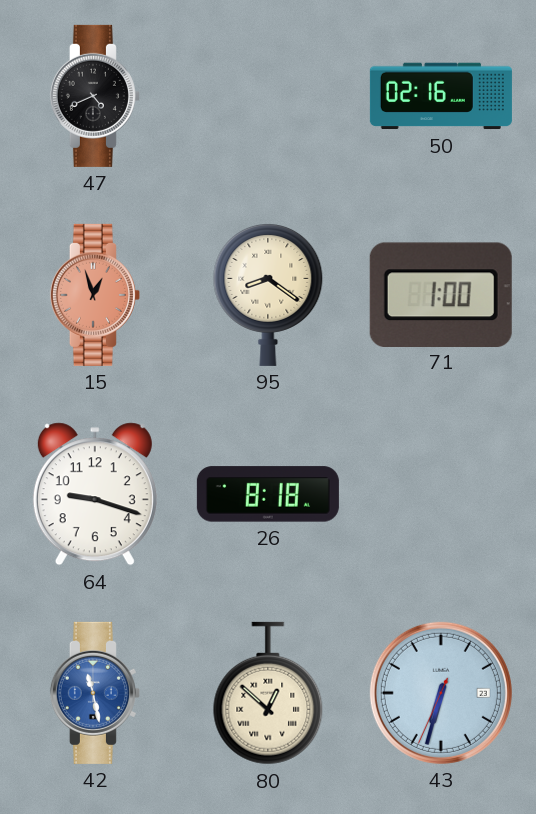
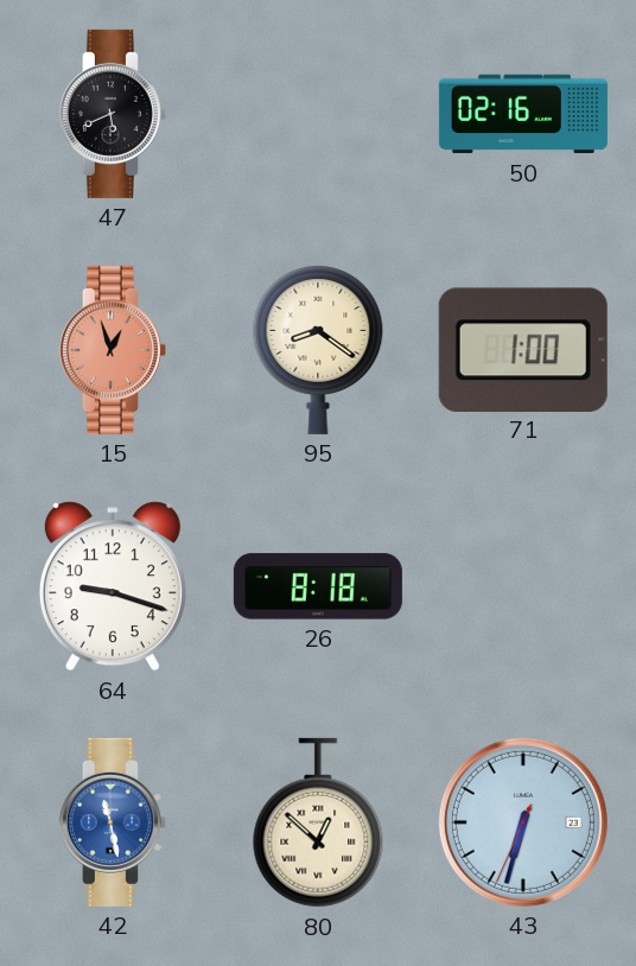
47: 4:41 -> 5:41
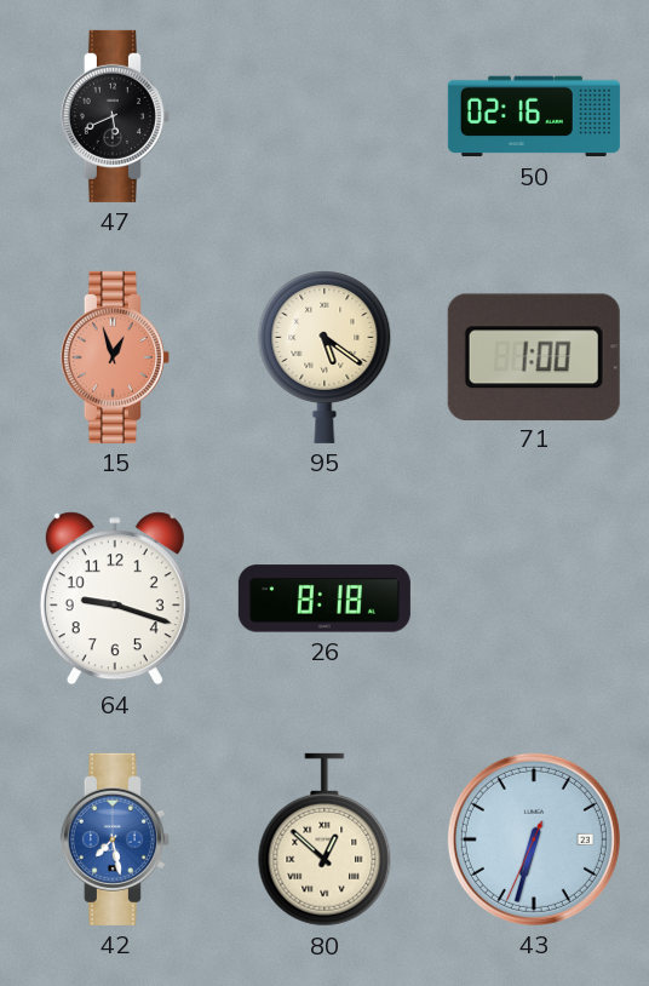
95: 8:21 -> 5:21
42: 11:28 -> 7:28
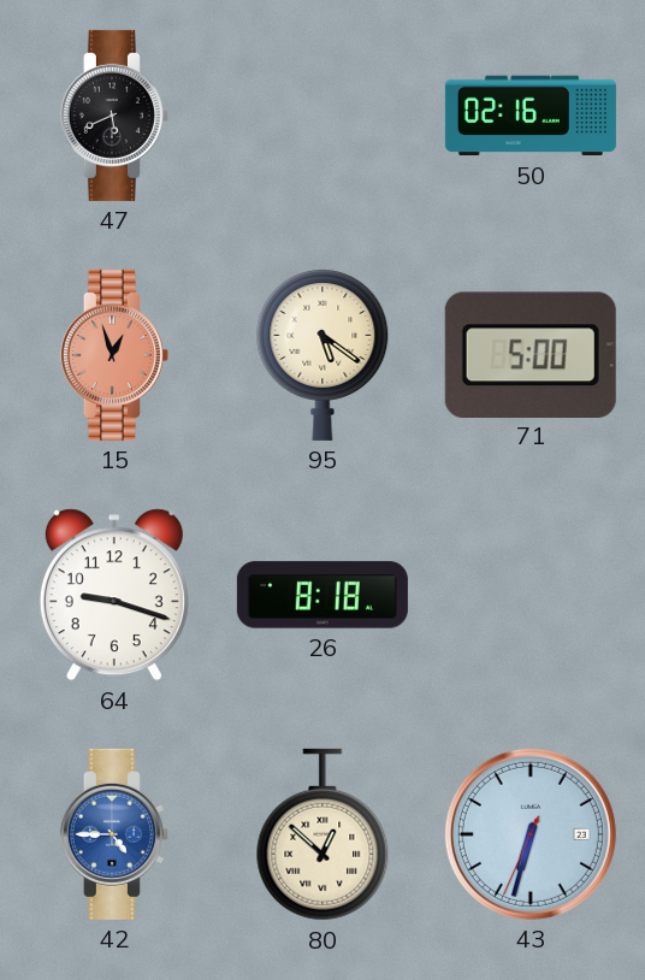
71: 1:00 -> 5:00
42: 7:28 -> 4:45
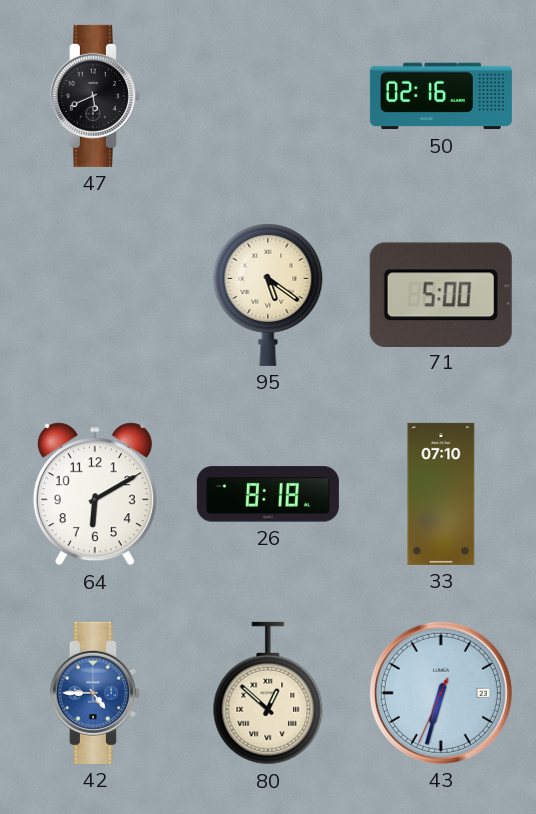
15: 12:57 -> none
64: 9:18 -> 6:10
33: none -> 07:10
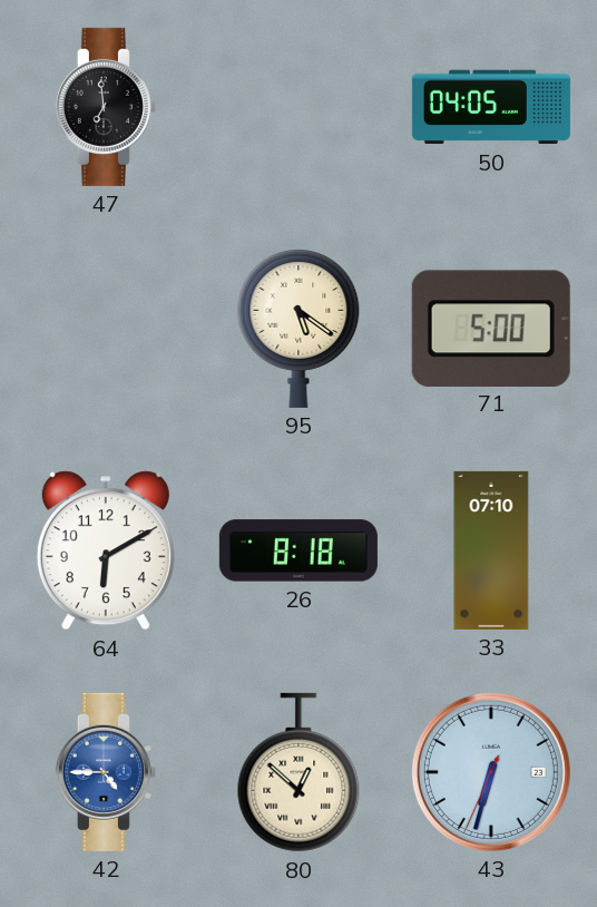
47: 5:41 -> 6:59
50: 02:16 -> 04:05
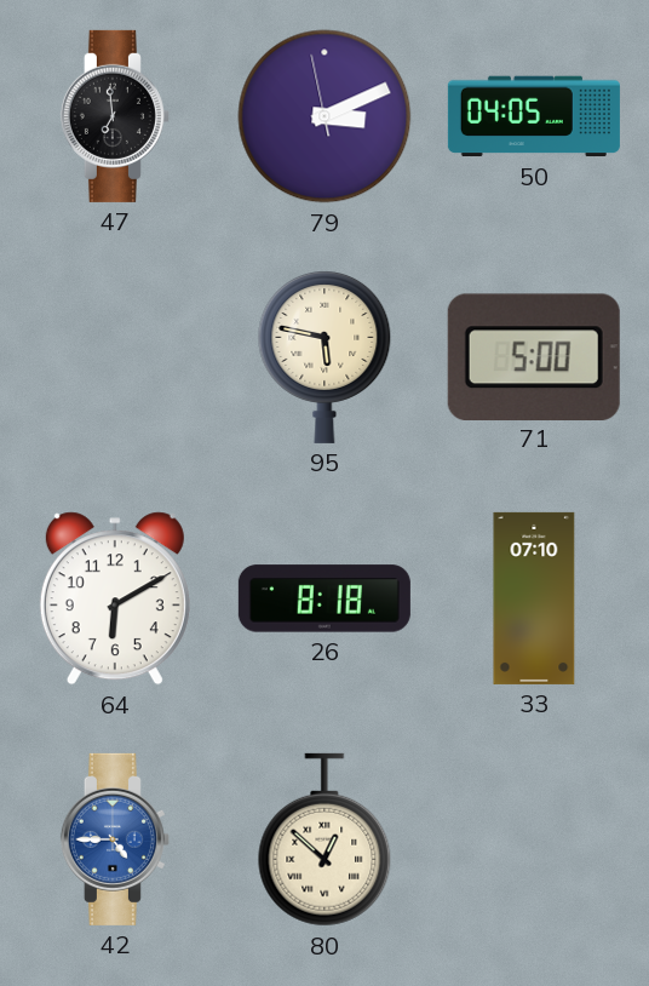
79: none -> 3:10
95: 5:21 -> 5:47
43: 6:32 -> none
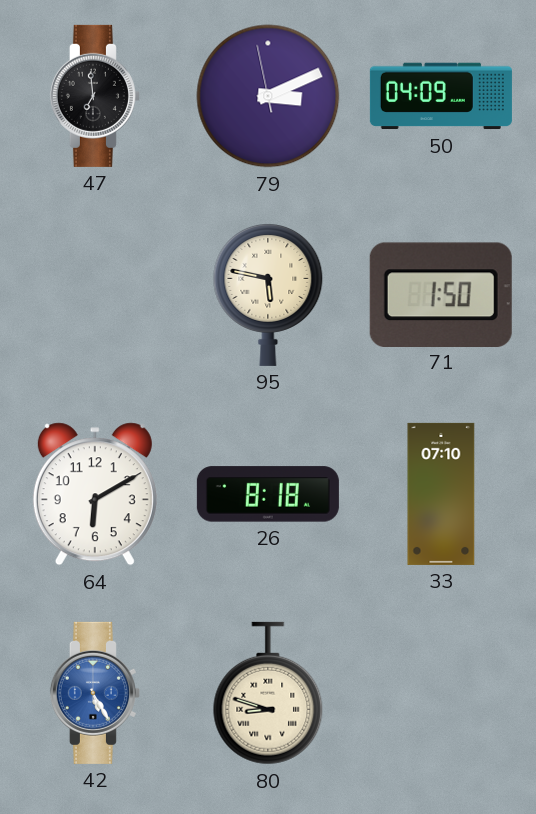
50: 04:05 -> 04:09
71: 5:00 -> 1:50
42: 4:45 -> 5:25
80: 12:52 -> 8:48
